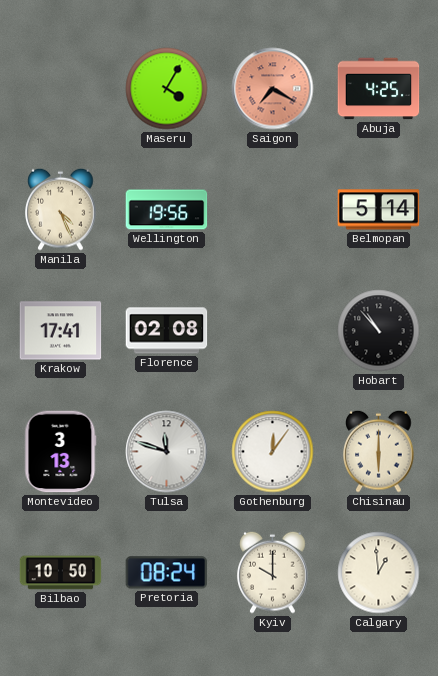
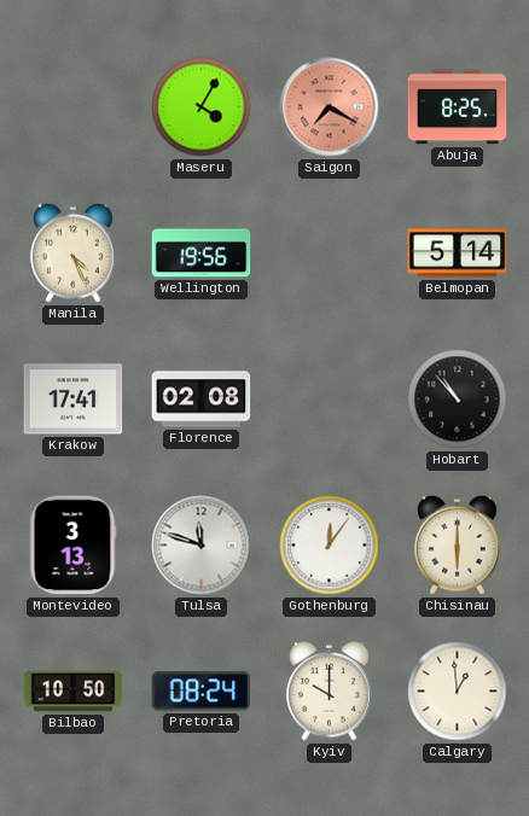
Abuja: 4:25 -> 8:25
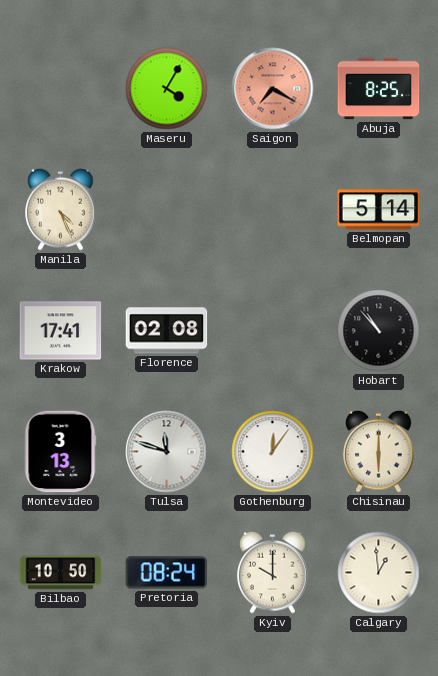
Wellington: 19:56 -> none
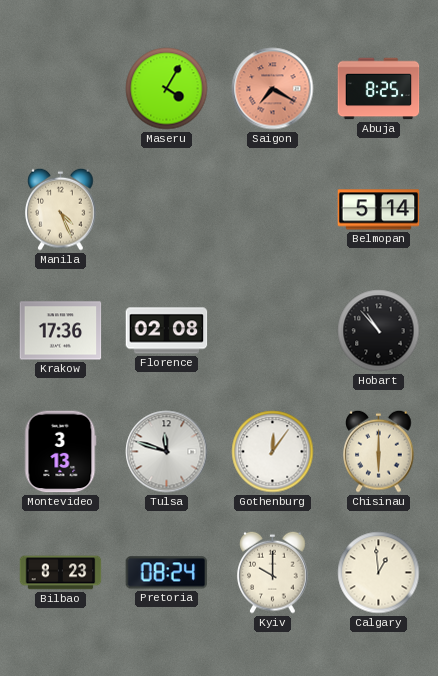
Krakow: 17:41 -> 17:36
Bilbao: 10:50 -> 8:23
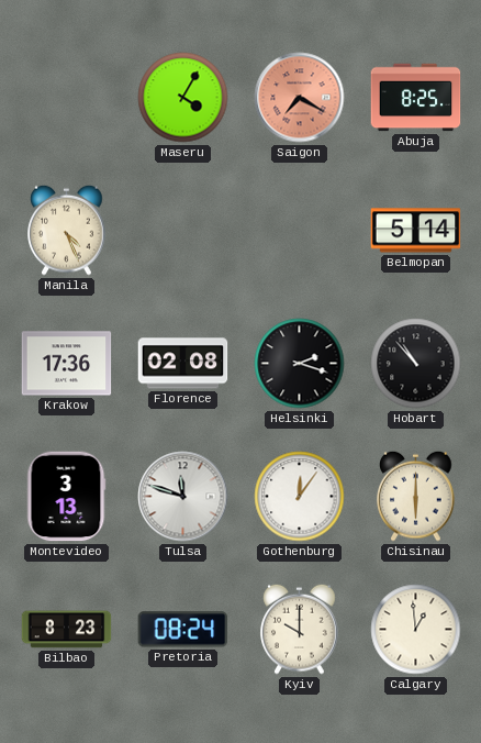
Helsinki: none -> 2:18
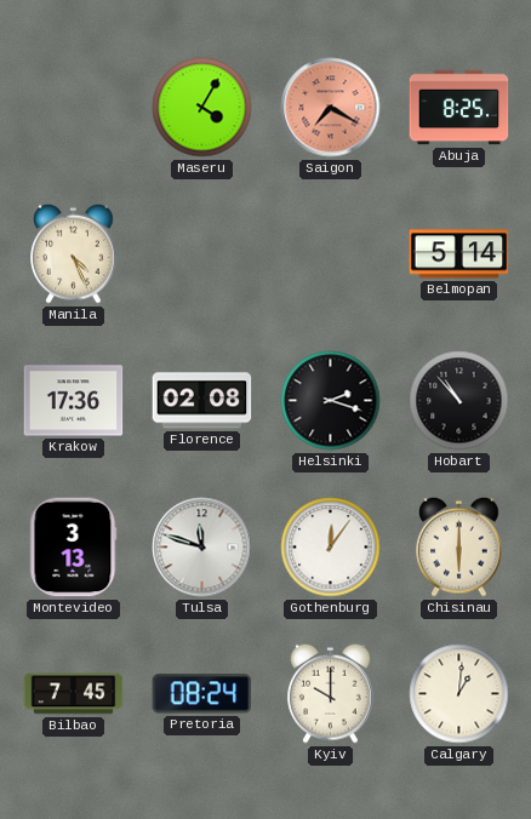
Bilbao: 8:23 -> 7:45
Calgary: 12:59 -> 1:01
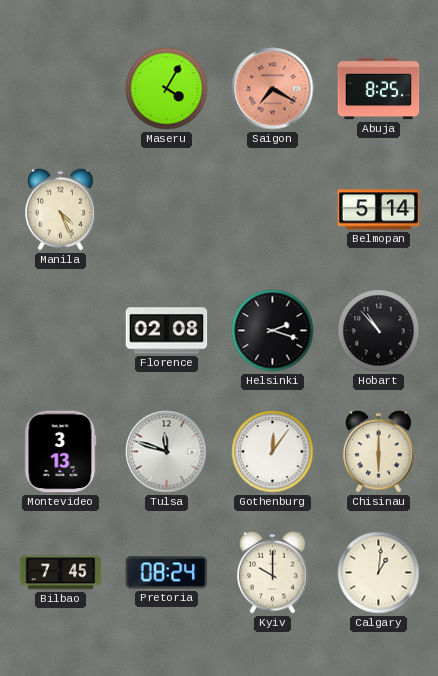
Krakow: 17:36 -> none
